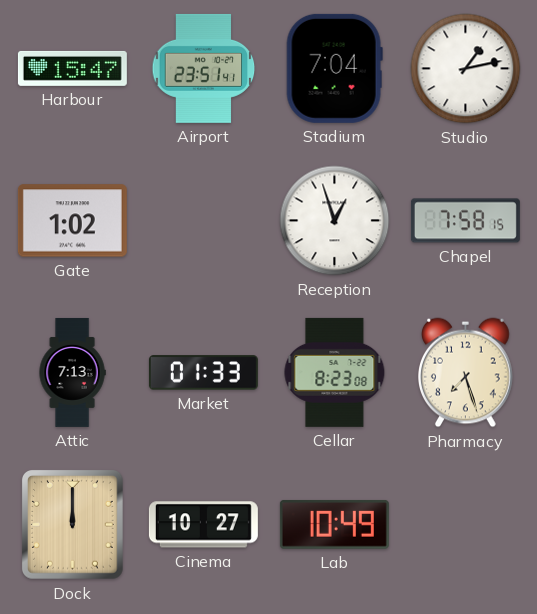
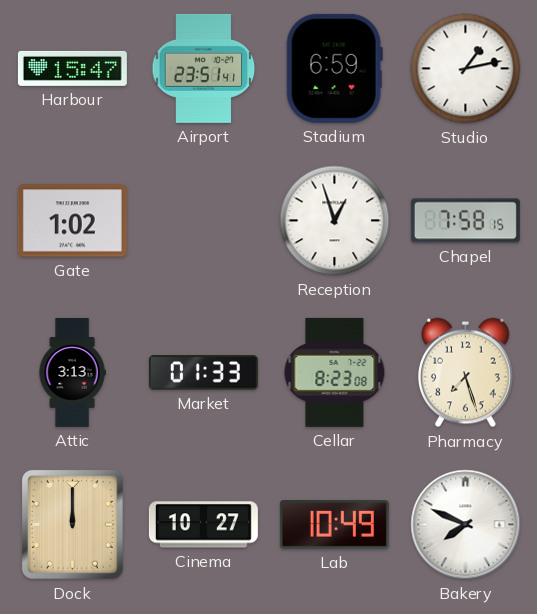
Stadium: 7:04 -> 6:59
Attic: 7:13 -> 3:13
Bakery: none -> 7:49
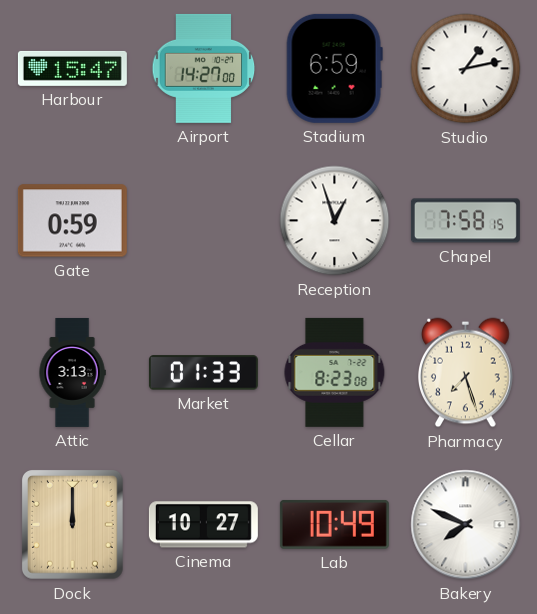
Airport: 23:51 -> 14:27
Gate: 1:02 -> 0:59
